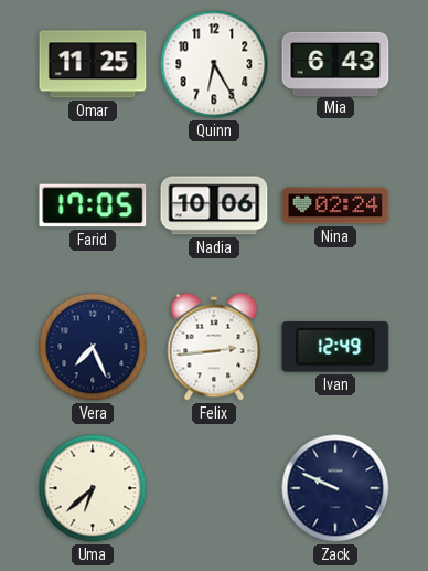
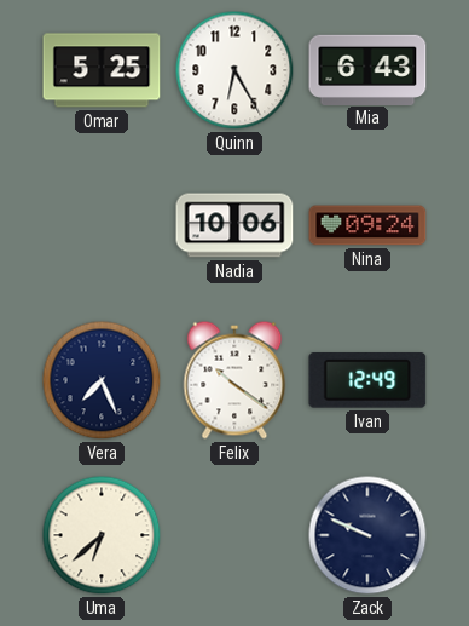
Omar: 11:25 -> 5:25
Farid: 17:05 -> none
Nina: 02:24 -> 09:24
Felix: 2:44 -> 10:21
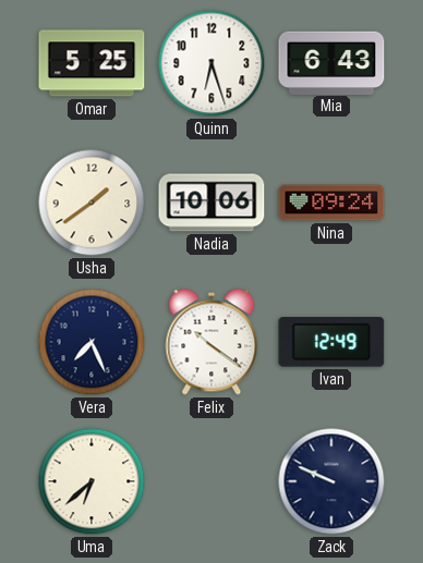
Quinn: 6:25 -> 6:27
Usha: none -> 1:39
